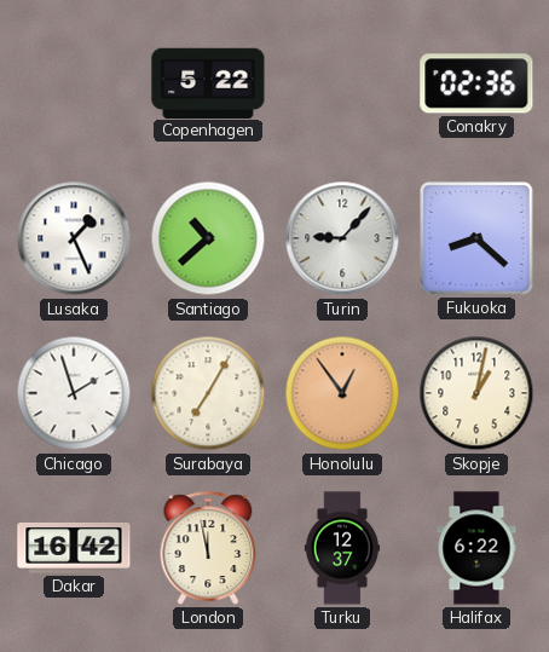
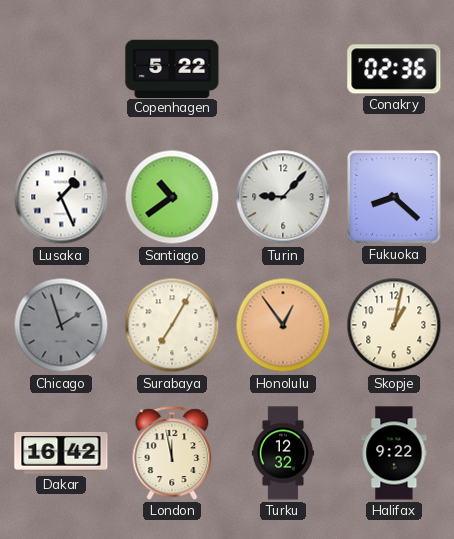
Santiago: 10:38 -> 10:39
Chicago dial: white -> grey
Turku: 12:37 -> 12:32
Halifax: 6:22 -> 9:22
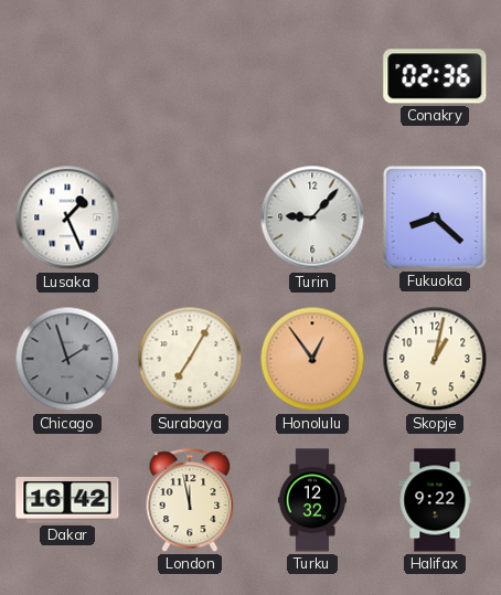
Copenhagen: 5:22 -> none
Santiago: 10:39 -> none
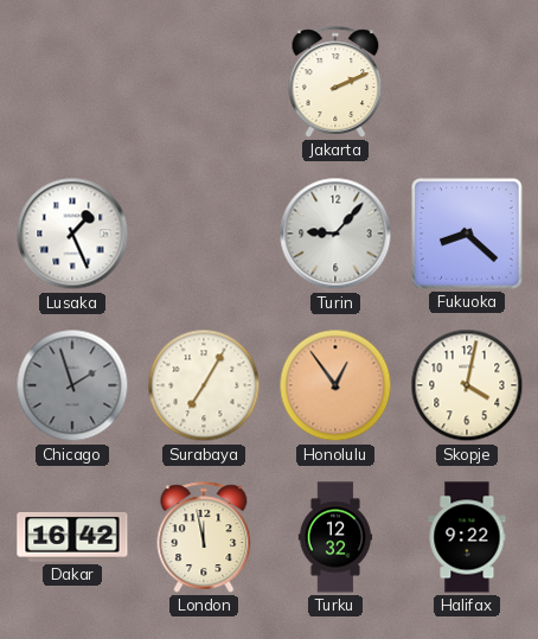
Jakarta: none -> 2:11
Conakry: 02:36 -> none
Skopje: 1:02 -> 4:02
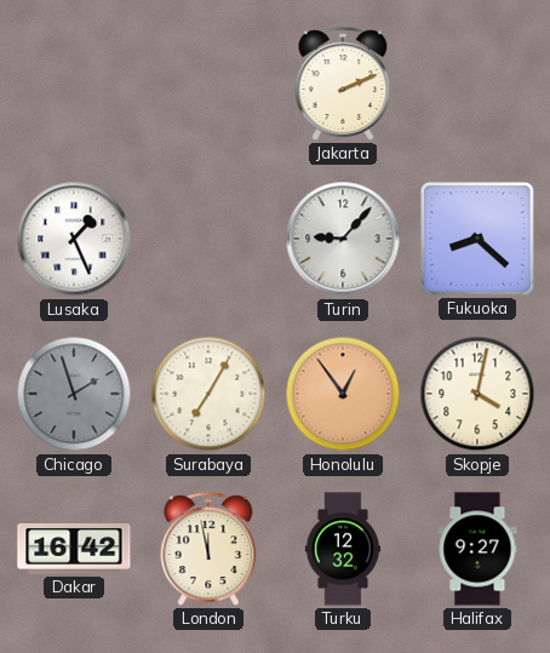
Halifax: 9:22 -> 9:27
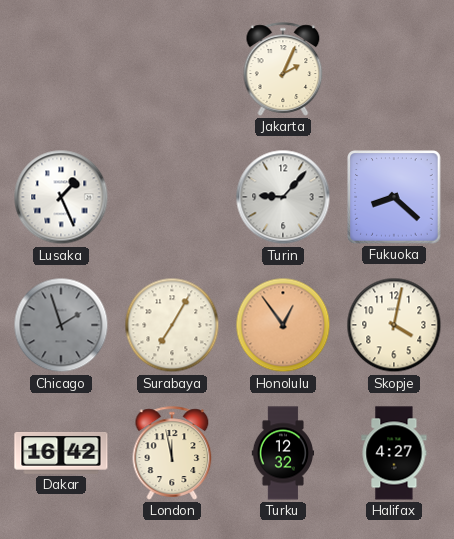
Jakarta: 2:11 -> 2:04
Halifax: 9:27 -> 4:27
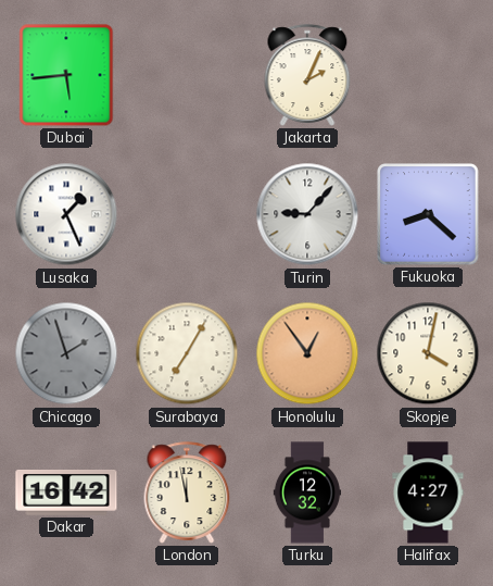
Dubai: none -> 5:44
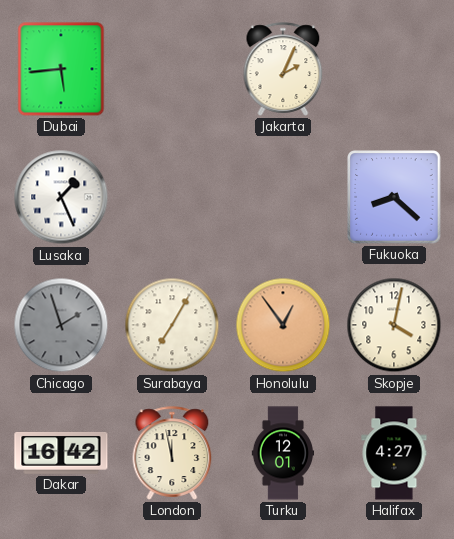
Turin: 9:07 -> none
Turku: 12:32 -> 12:01
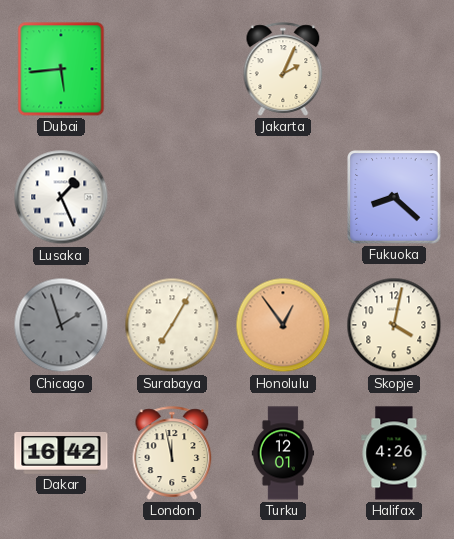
Halifax: 4:27 -> 4:26
